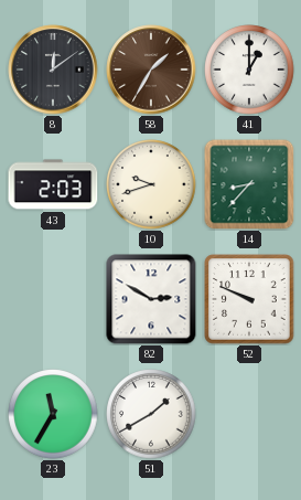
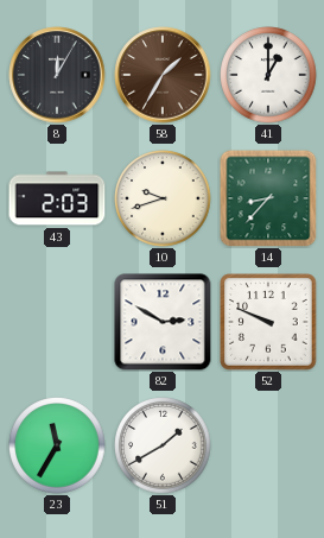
8: 12:09 -> 12:05
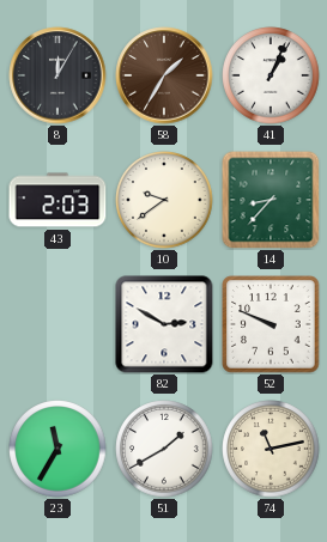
41: 1:00 -> 1:04
10: 9:42 -> 9:39
74: none -> 11:13
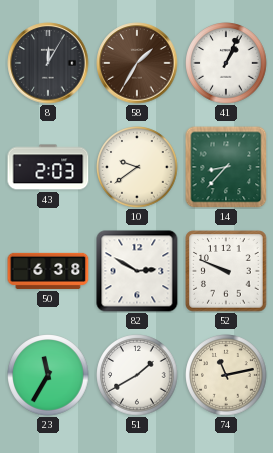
50: none -> 6:38
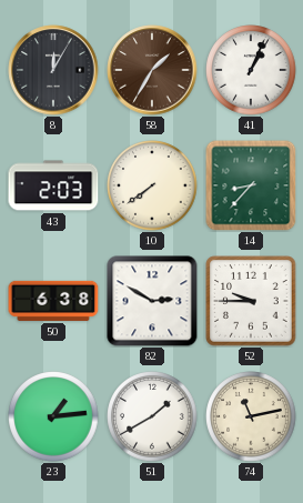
10: 9:39 -> 7:39
52: 9:49 -> 9:45
23: 11:35 -> 1:14
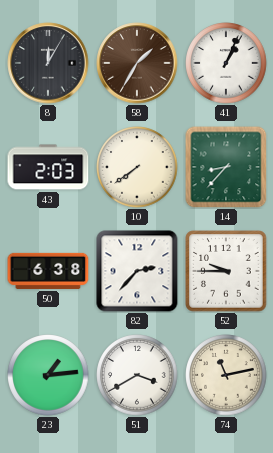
82: 2:50 -> 2:37
51: 1:40 -> 3:40
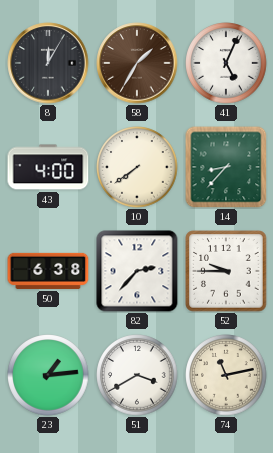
41: 1:04 -> 5:04
43: 2:03 -> 4:00
